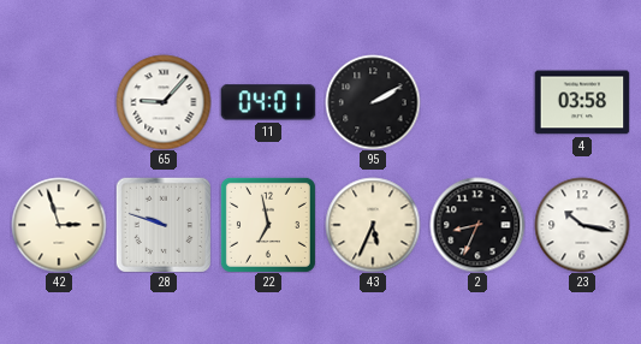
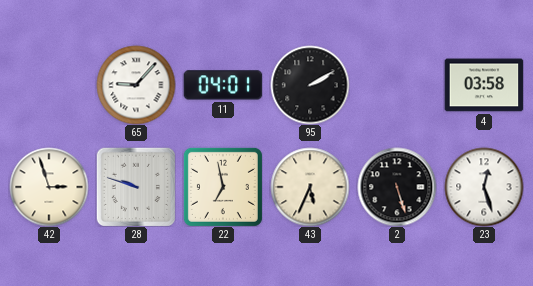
2: 8:34 -> 5:27
23: 10:17 -> 12:27
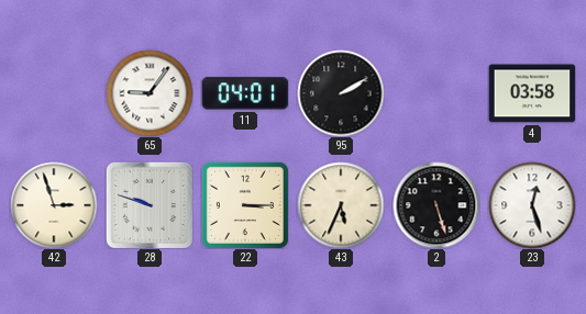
65: 9:07 -> 9:06
22: 6:58 -> 3:15
